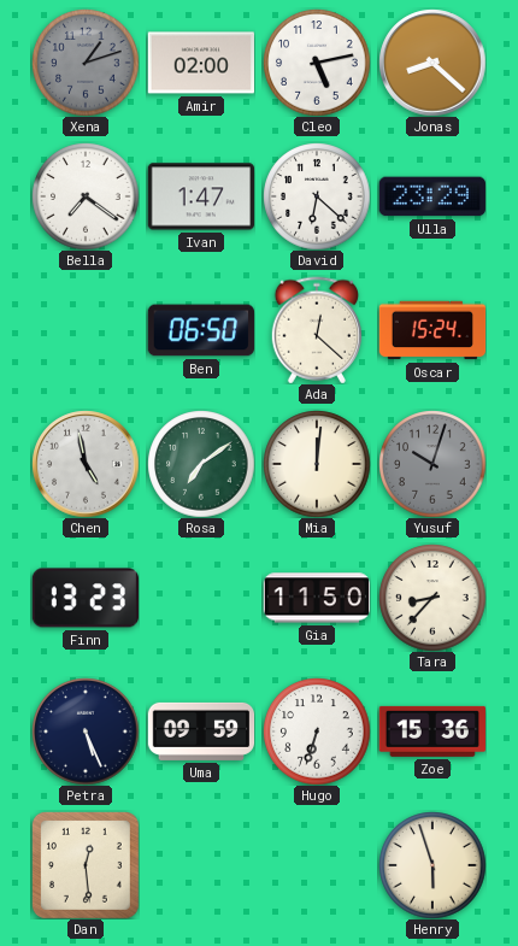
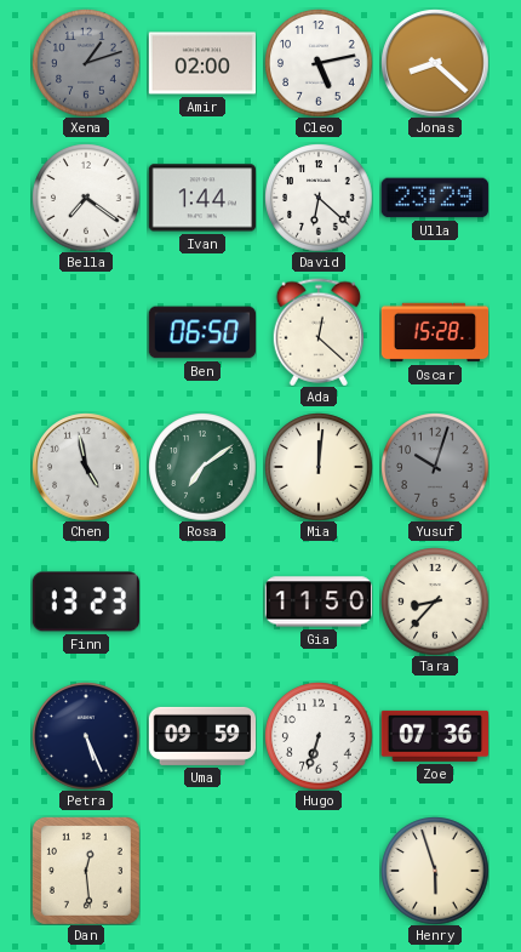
Ivan: 1:47 -> 1:44
Oscar: 15:24 -> 15:28
Zoe: 15:36 -> 07:36
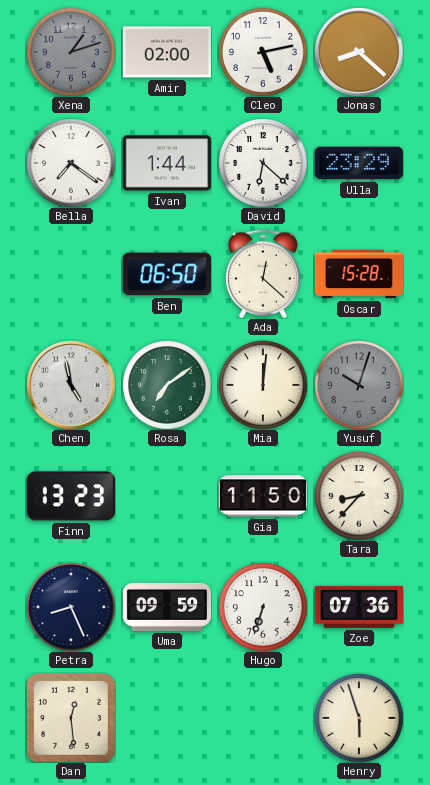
Petra: 5:26 -> 8:26
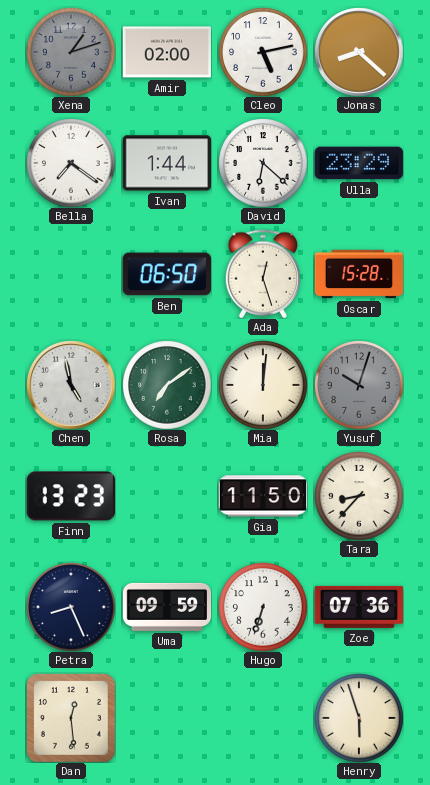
Ada: 12:22 -> 12:27
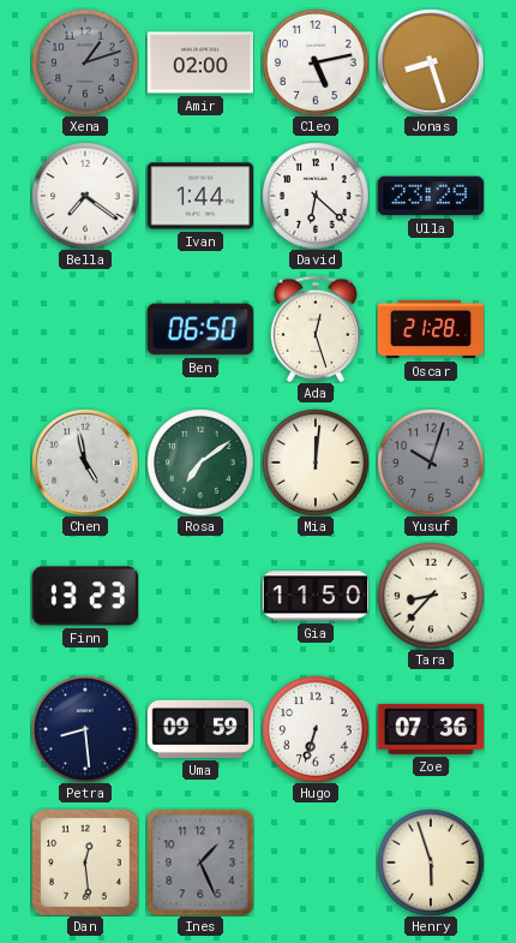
Jonas: 8:22 -> 8:27
Oscar: 15:28 -> 21:28
Petra: 8:26 -> 8:29
Ines: none -> 1:26
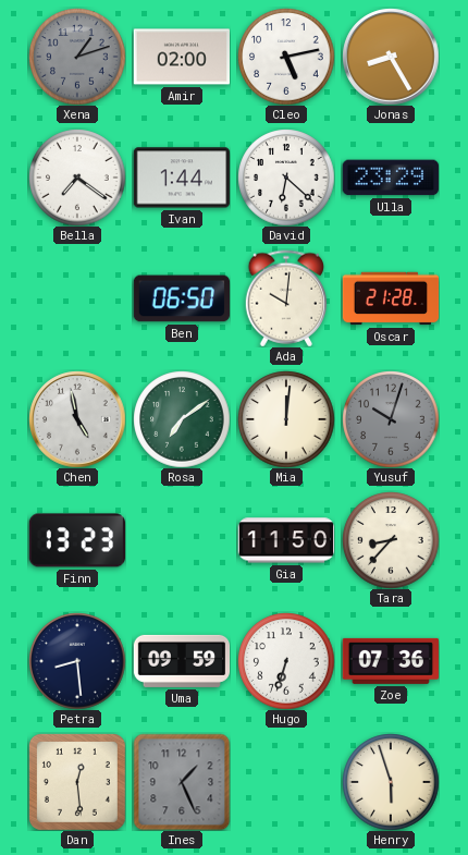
Jonas: 8:27 -> 8:25
Ada: 12:27 -> 10:01
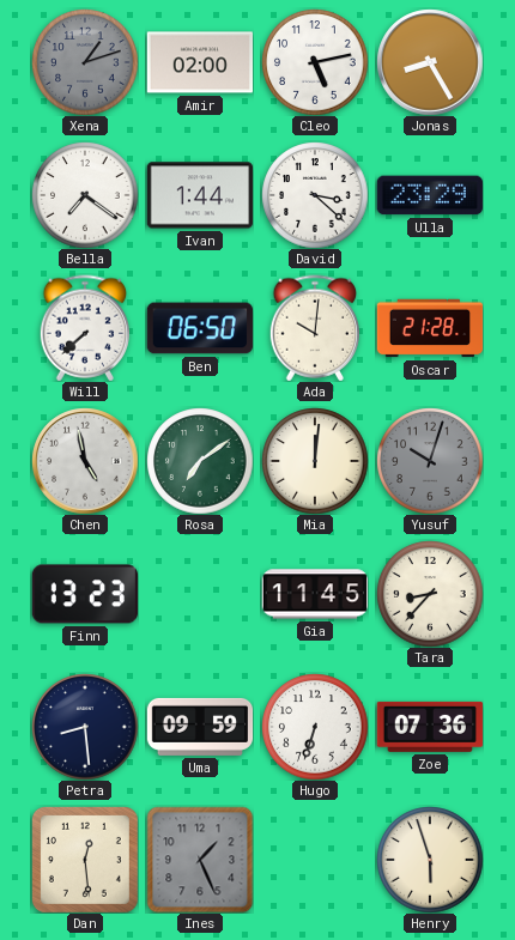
David: 6:22 -> 3:22
Will: none -> 7:38
Gia: 11:50 -> 11:45
